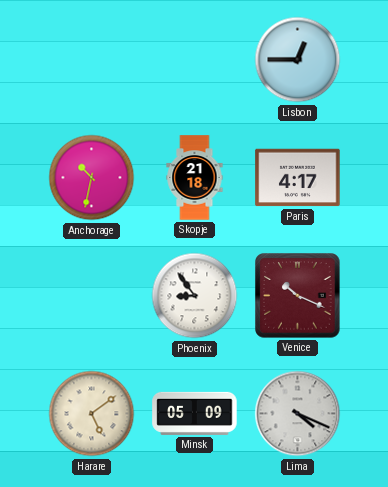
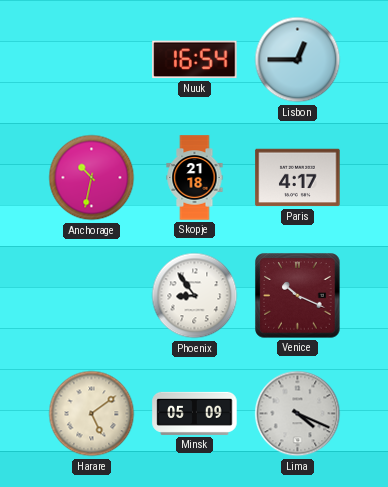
Nuuk: none -> 16:54
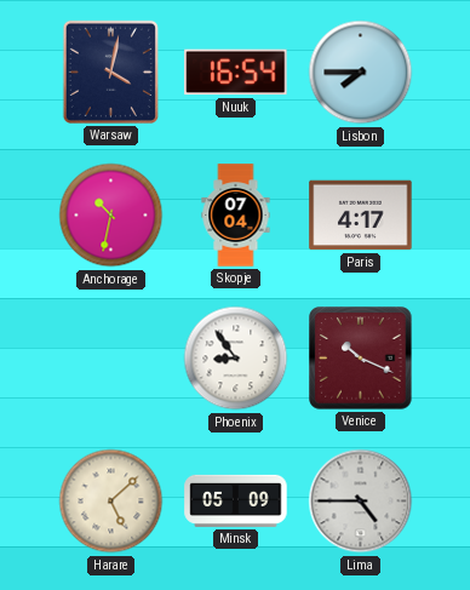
Warsaw: none -> 4:02
Lisbon: 12:45 -> 7:45
Skopje: 21:18 -> 07:04
Harare: 5:09 -> 5:08
Lima: 4:19 -> 4:45
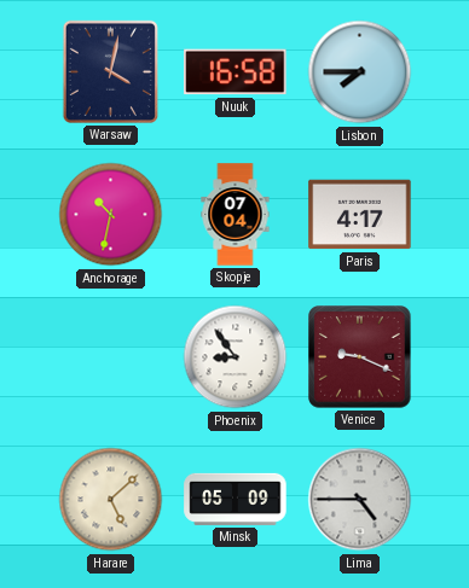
Nuuk: 16:54 -> 16:58
Venice: 10:19 -> 9:19
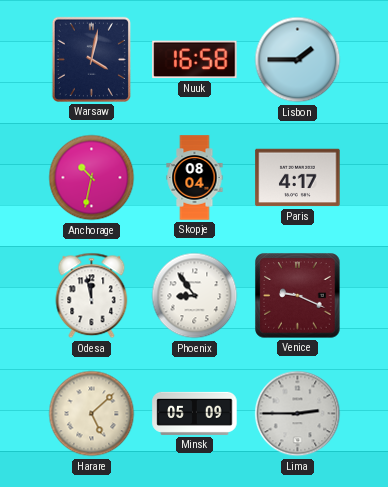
Lisbon: 7:45 -> 1:45
Skopje: 07:04 -> 08:04
Odesa: none -> 11:58
Lima: 4:45 -> 2:45
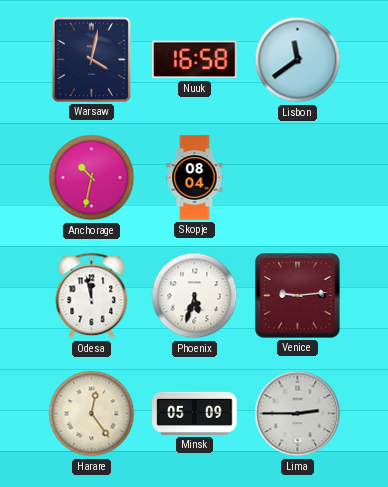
Lisbon: 1:45 -> 11:39
Paris: 4:17 -> none
Phoenix: 8:54 -> 5:33
Venice: 9:19 -> 9:14
Harare: 5:08 -> 12:24
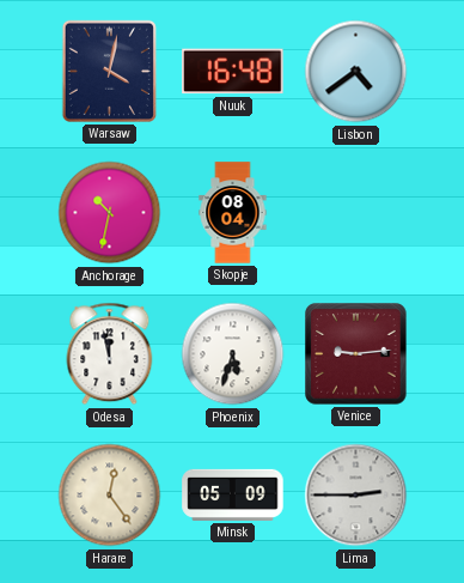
Nuuk: 16:58 -> 16:48
Lisbon: 11:39 -> 4:39
